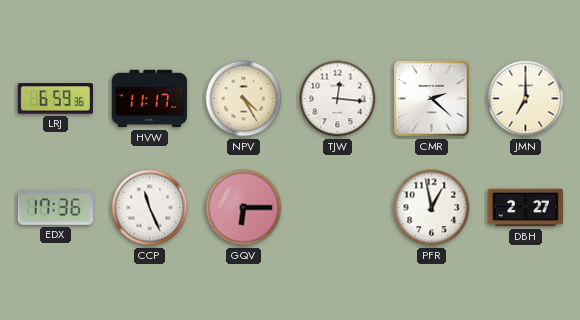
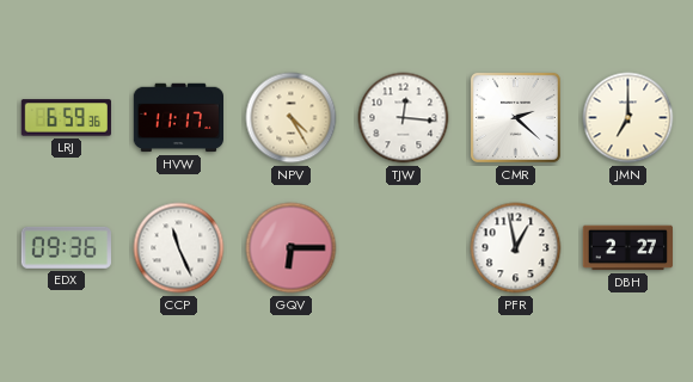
EDX: 17:36 -> 09:36
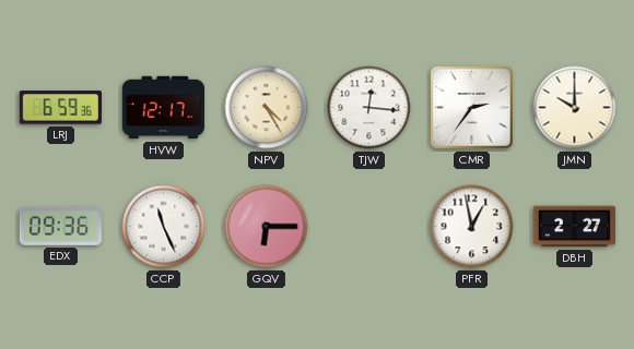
HVW: 11:17 -> 12:17
CMR: 2:22 -> 2:36
JMN: 7:00 -> 10:00
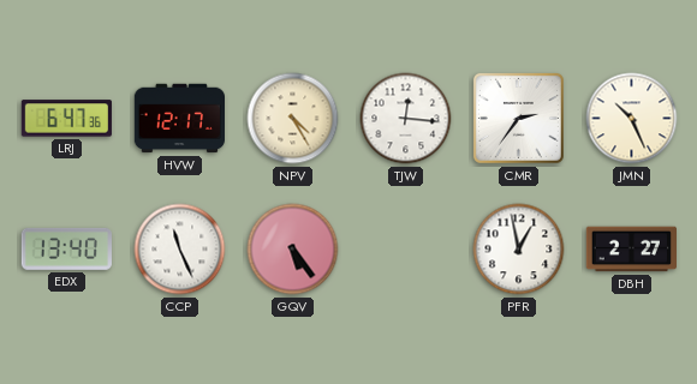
LRJ: 6:59 -> 6:47
JMN: 10:00 -> 10:26
EDX: 09:36 -> 13:40
GQV: 6:15 -> 5:24
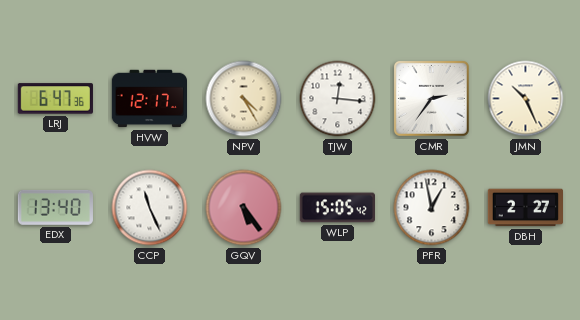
WLP: none -> 15:05
